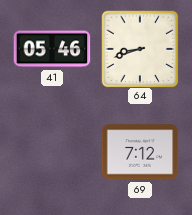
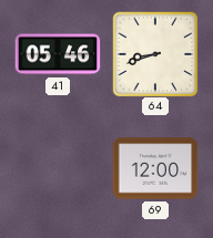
69: 7:12 -> 12:00
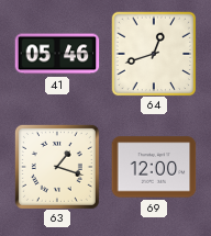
64: 8:42 -> 12:42
63: none -> 1:18
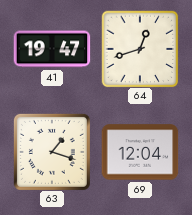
41: 05:46 -> 19:47
69: 12:00 -> 12:04
